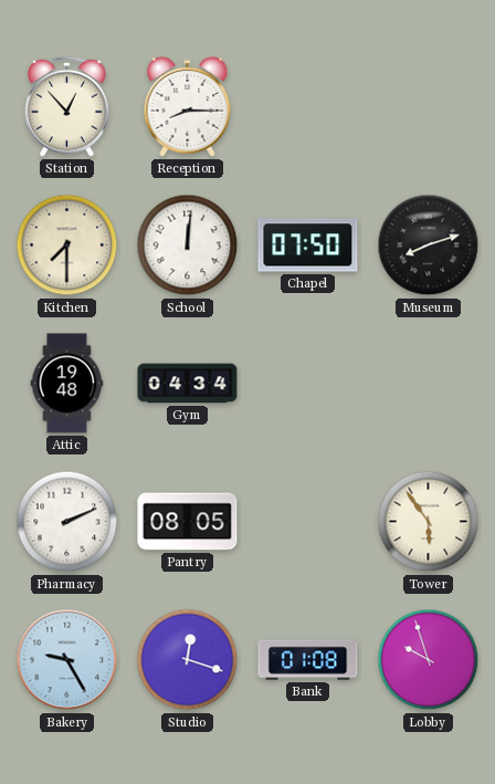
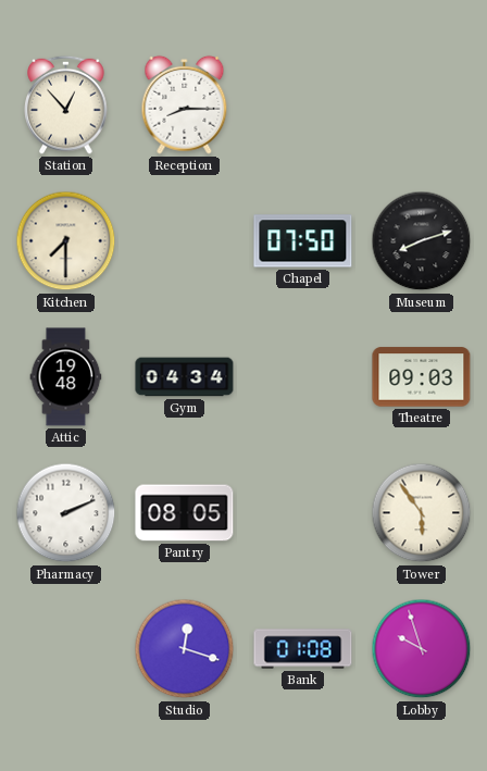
School: 12:01 -> none
Theatre: none -> 09:03
Bakery: 9:25 -> none
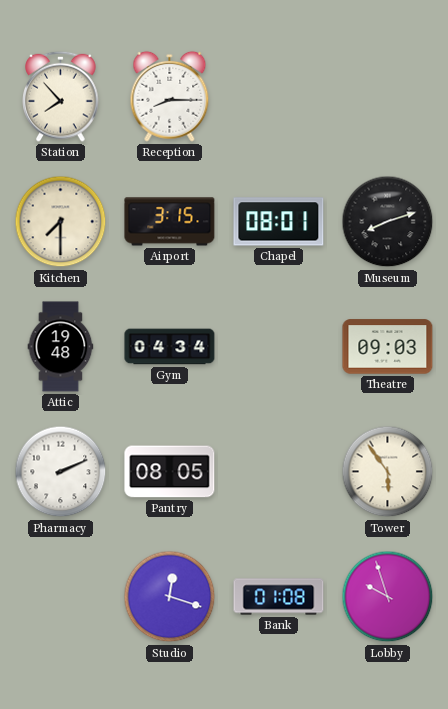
Station: 12:53 -> 7:53
Airport: none -> 3:15
Chapel: 07:50 -> 08:01
